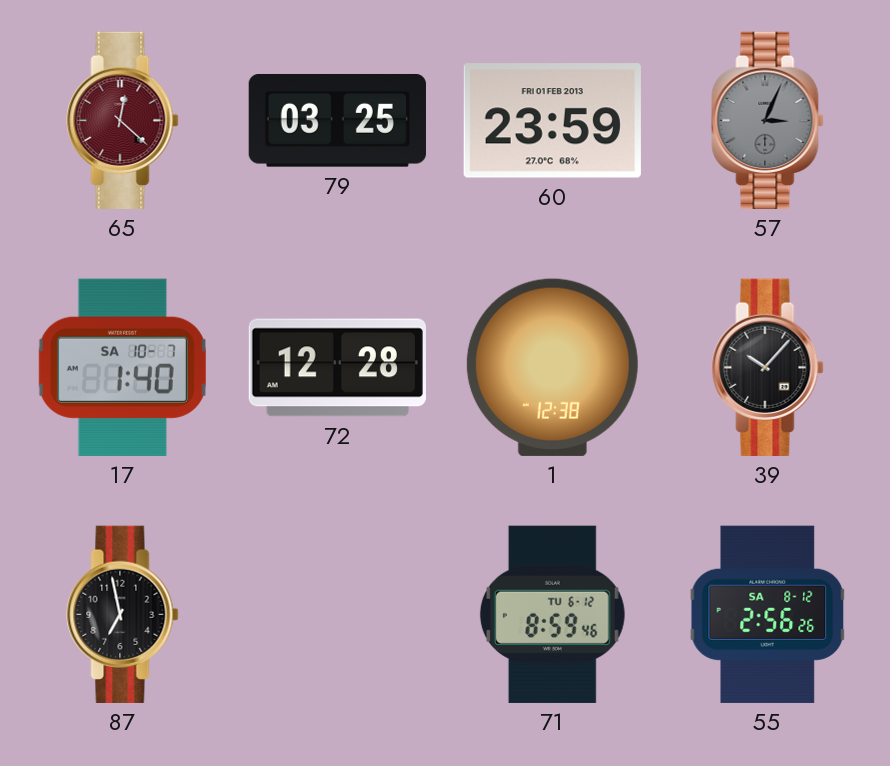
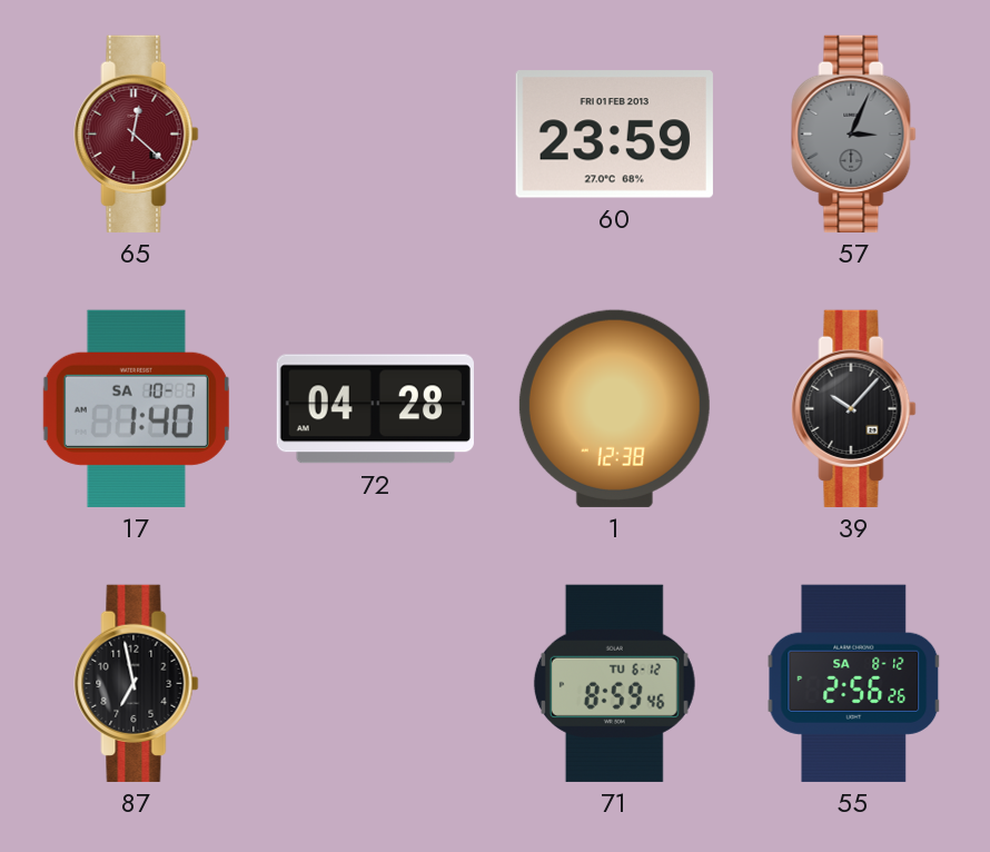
79: 03:25 -> none
72: 12:28 -> 04:28
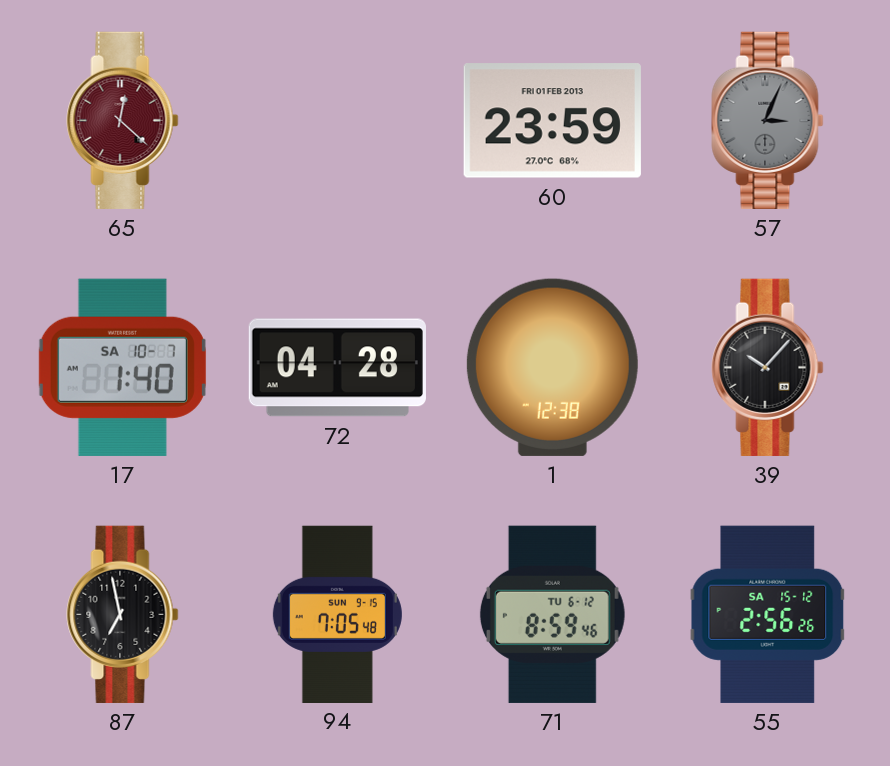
94: none -> 7:05
55 date: SA 8-12 -> SA 15-12
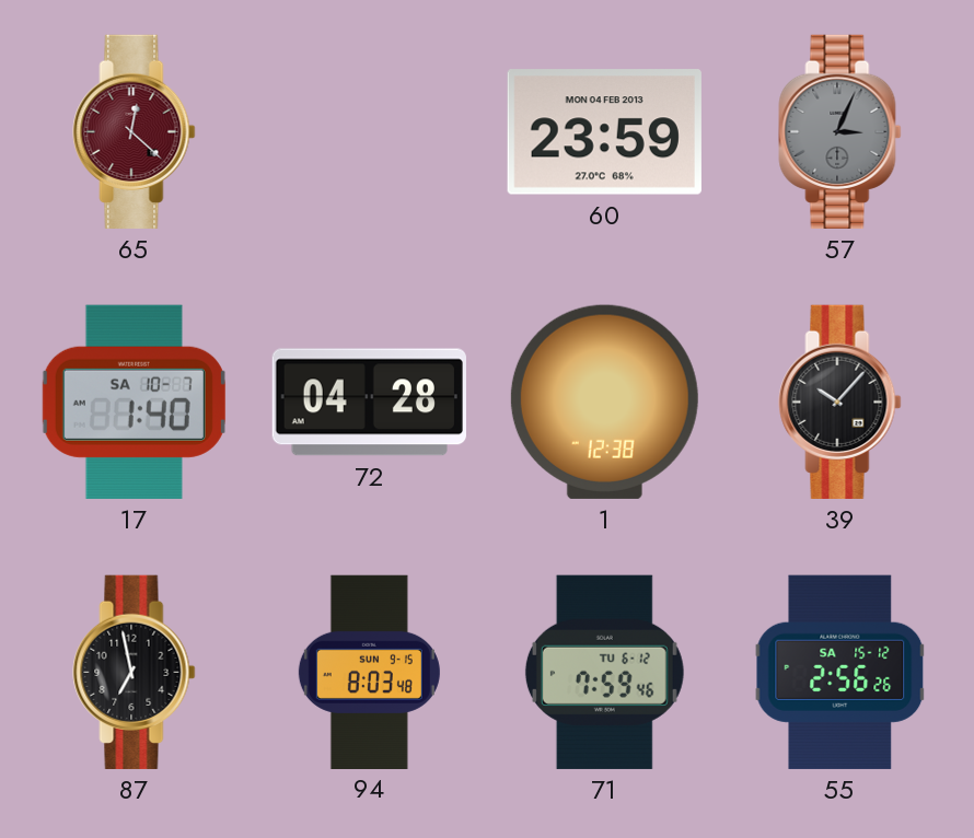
60 date: FRI 01 FEB 2013 -> MON 04 FEB 2013
94: 7:05 -> 8:03
71: 8:59 -> 7:59
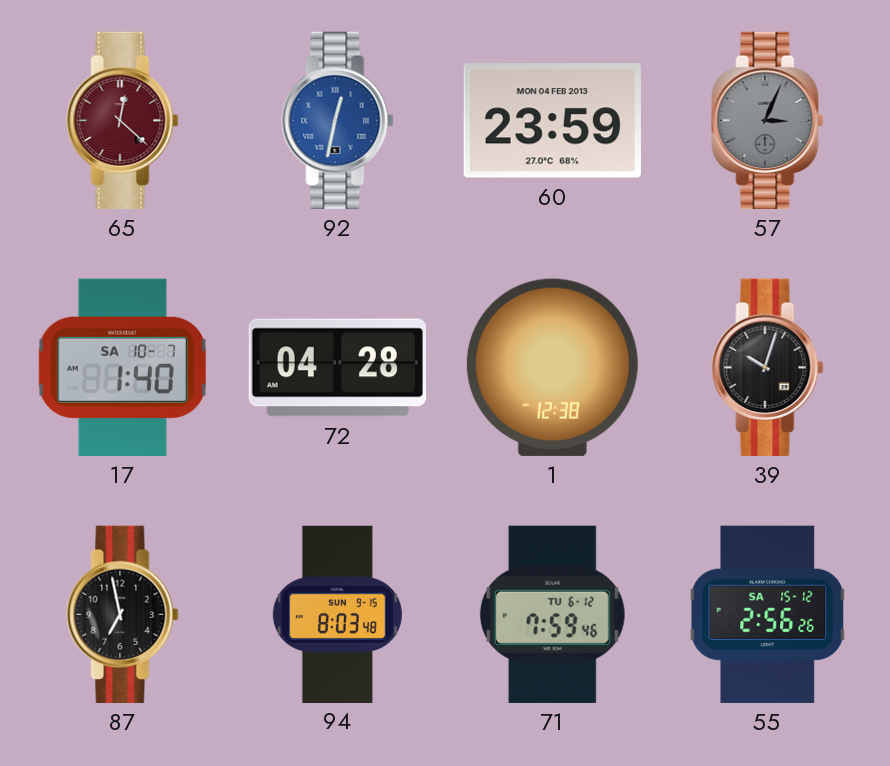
92: none -> 12:32
39: 10:07 -> 10:03
